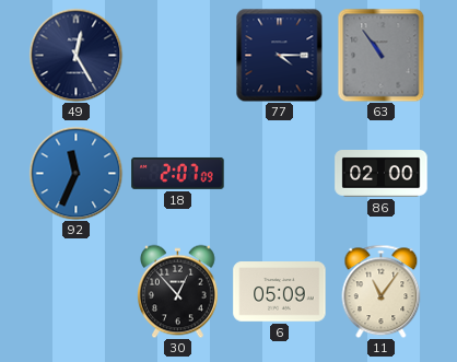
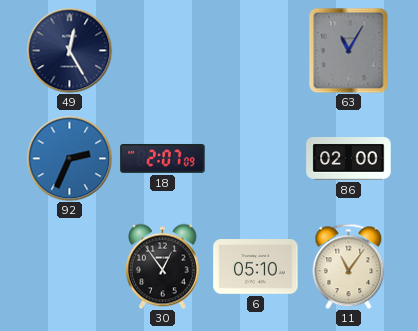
77: 4:15 -> none
63: 10:54 -> 11:05
92: 11:34 -> 2:34
30: 12:53 -> 12:54
6: 05:09 -> 05:10
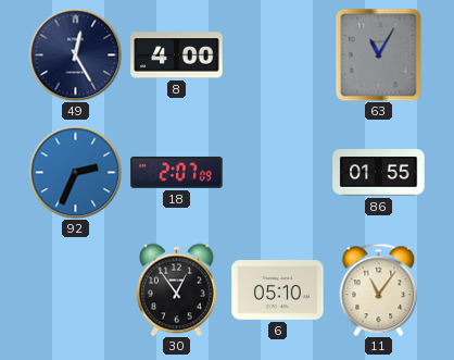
8: none -> 4:00
86: 02:00 -> 01:55
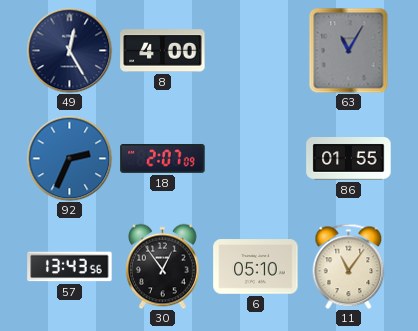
57: none -> 13:43
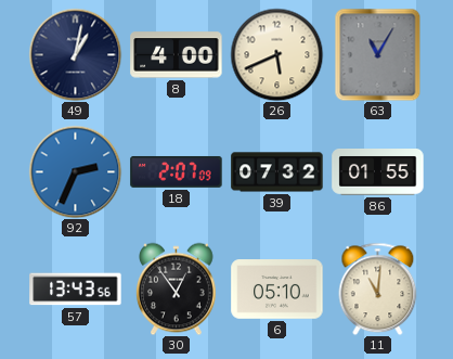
49: 12:25 -> 1:02
26: none -> 5:41
39: none -> 07:32
11: 11:06 -> 11:01
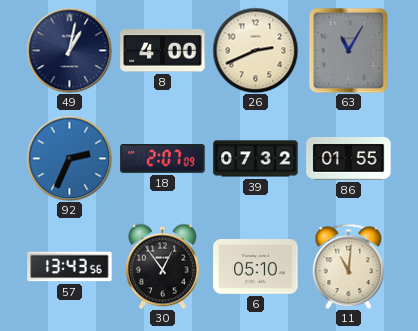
26: 5:41 -> 2:41
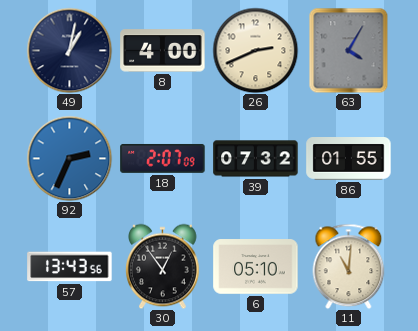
63: 11:05 -> 4:05
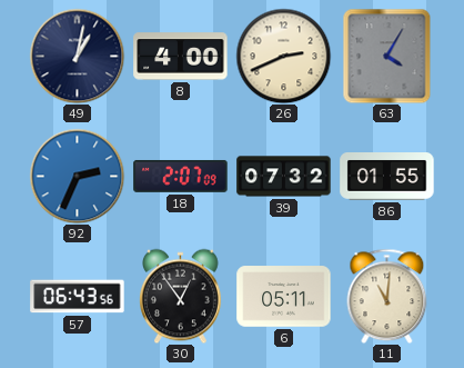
57: 13:43 -> 06:43
6: 05:10 -> 05:11
